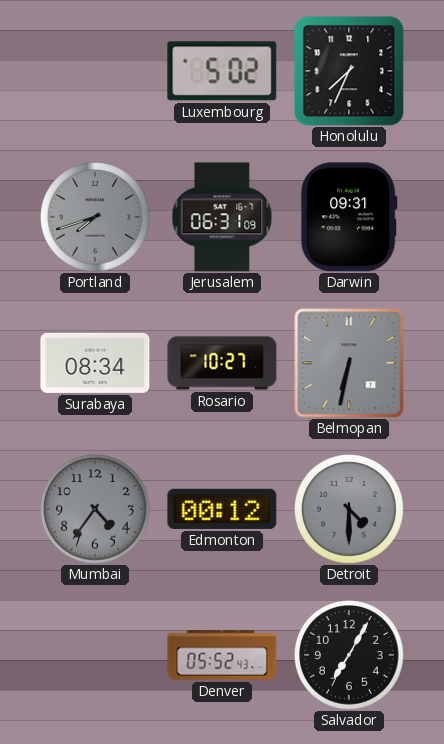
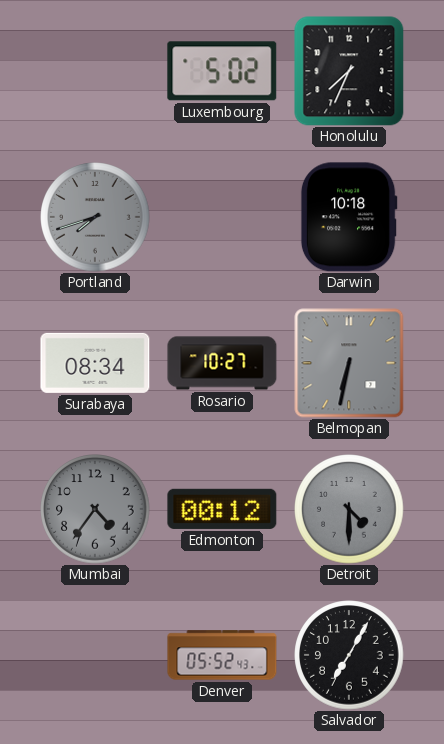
Jerusalem: 06:31 -> none
Darwin: 09:31 -> 10:18
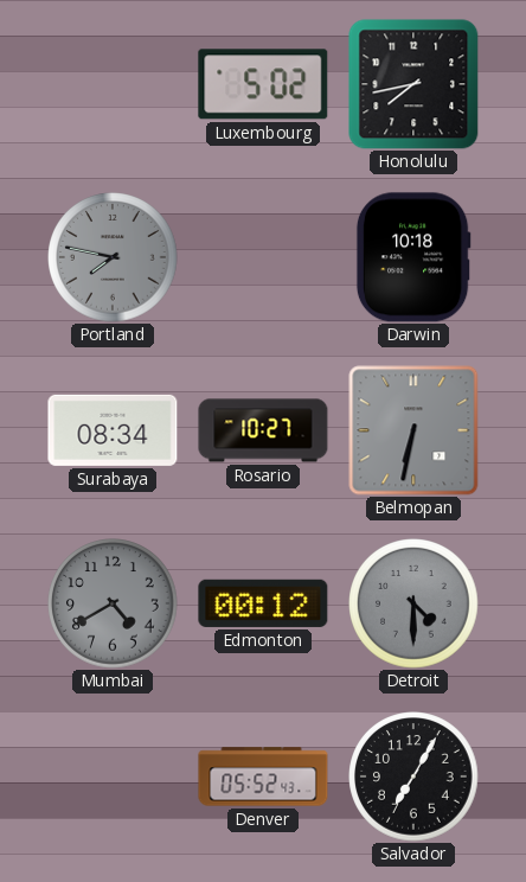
Honolulu: 7:34 -> 7:43
Portland: 7:42 -> 7:47
Mumbai: 4:36 -> 4:40
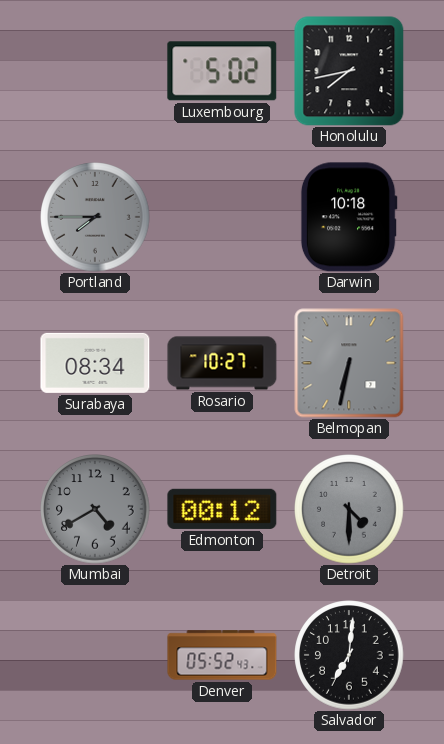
Portland: 7:47 -> 7:45
Salvador: 7:05 -> 7:01
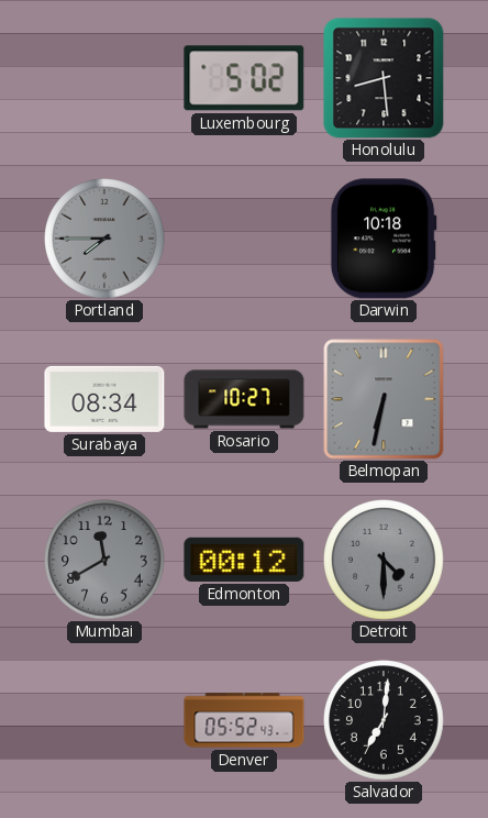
Honolulu: 7:43 -> 8:29
Mumbai: 4:40 -> 11:40
